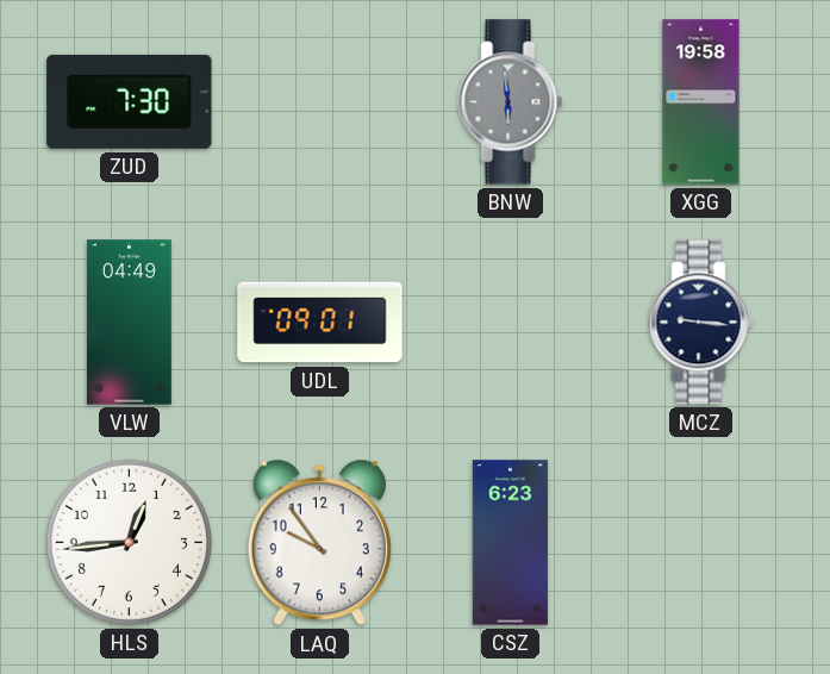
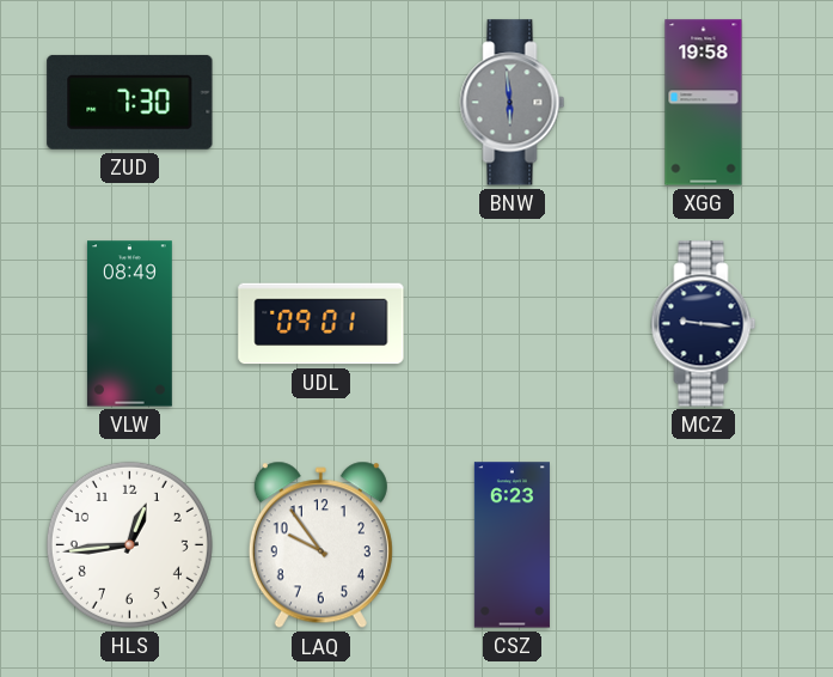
VLW: 04:49 -> 08:49
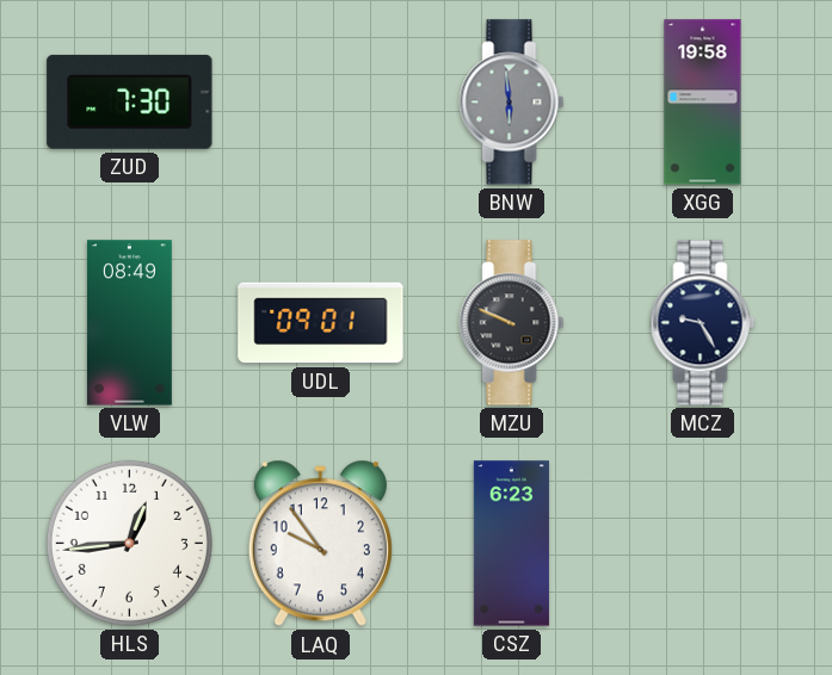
MZU: none -> 9:49
MCZ: 9:16 -> 9:25
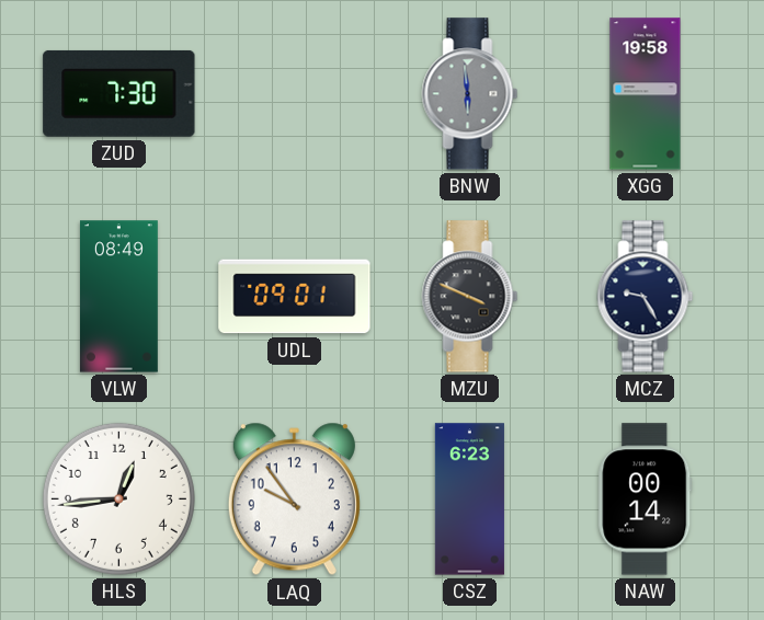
MZU: 9:49 -> 3:49
NAW: none -> 00:14
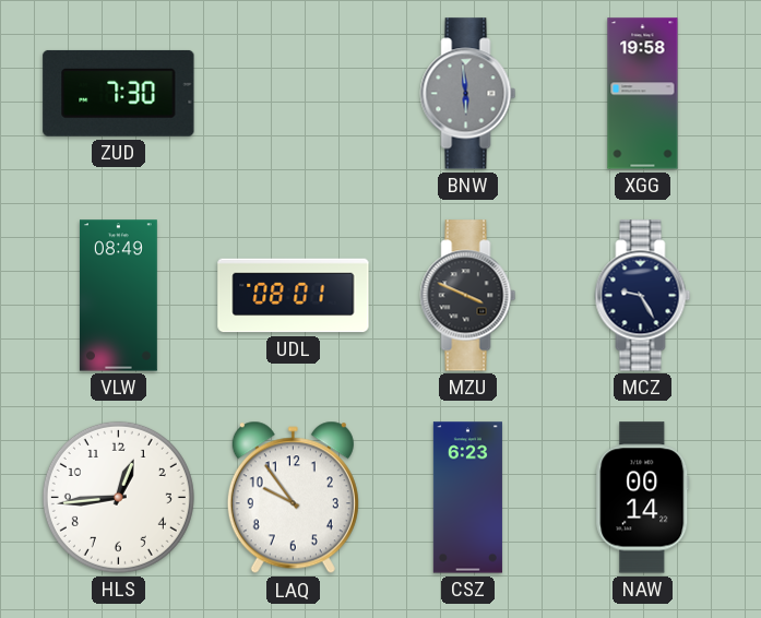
UDL: 09:01 -> 08:01
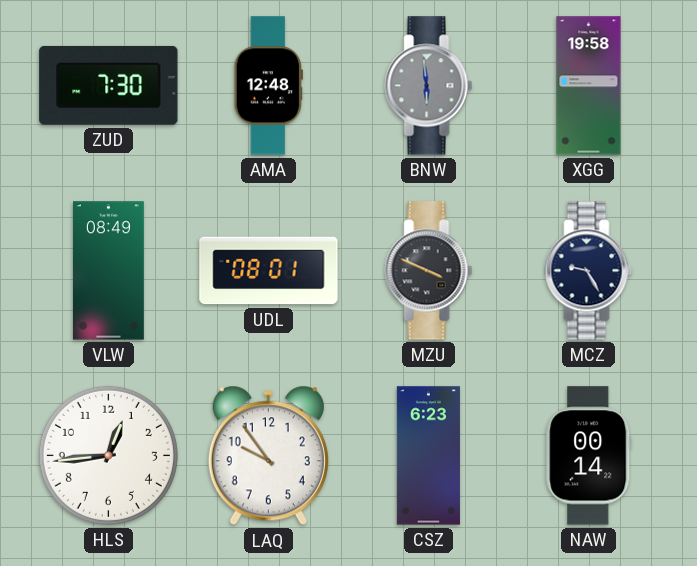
AMA: none -> 12:48
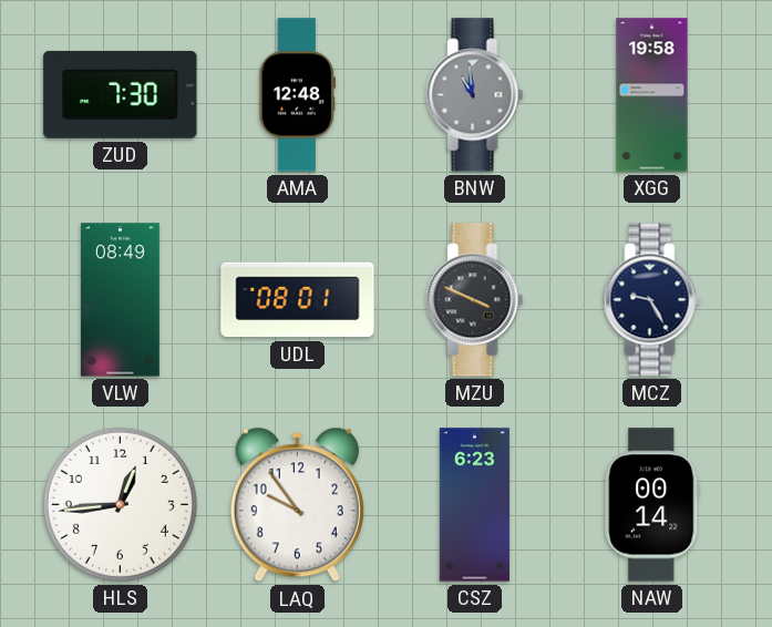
BNW: 5:59 -> 10:59
